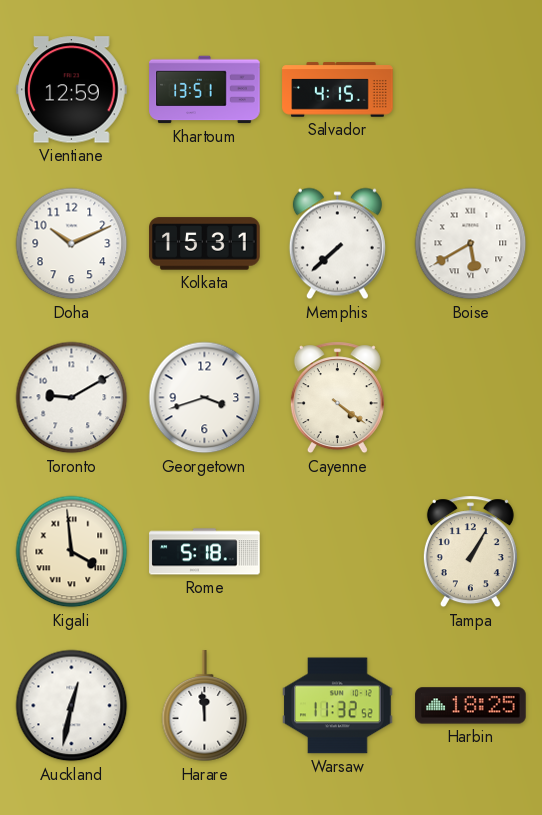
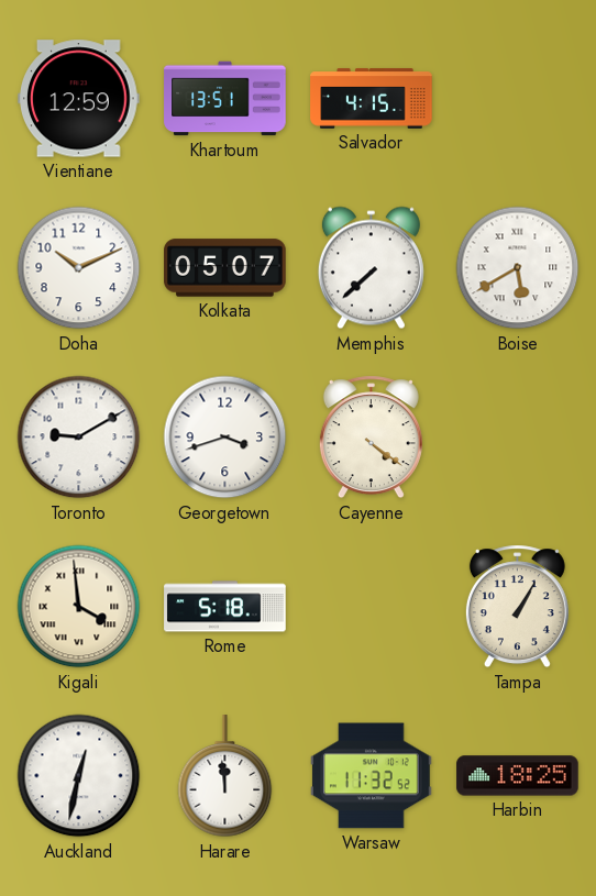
Kolkata: 15:31 -> 05:07
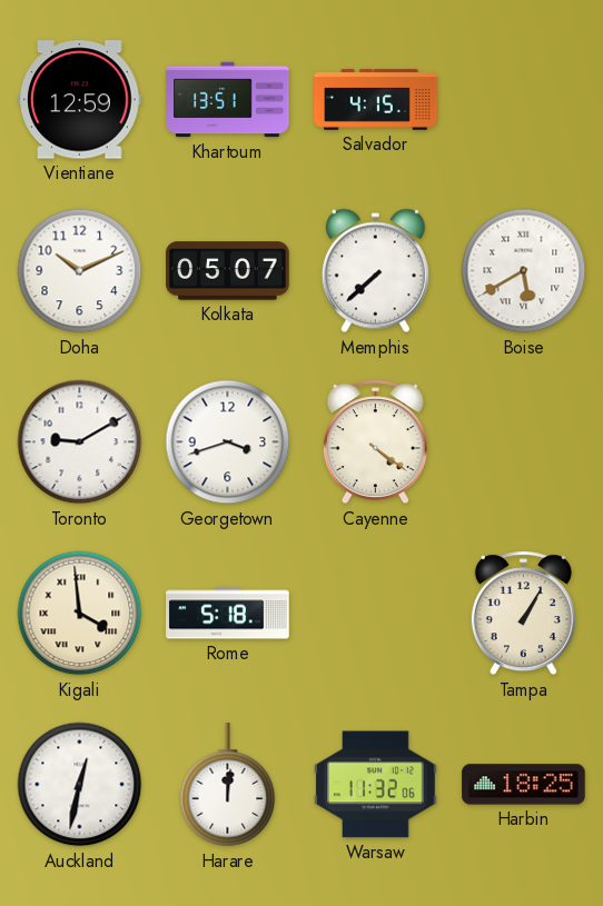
Harare: 11:59 -> 12:01
Warsaw: 11:32:52 -> 11:32:06
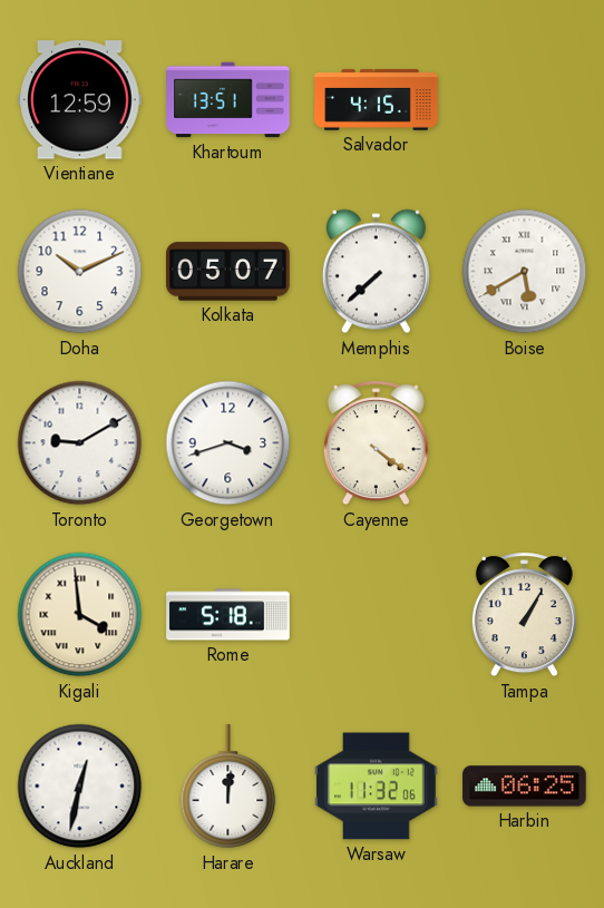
Harbin: 18:25 -> 06:25
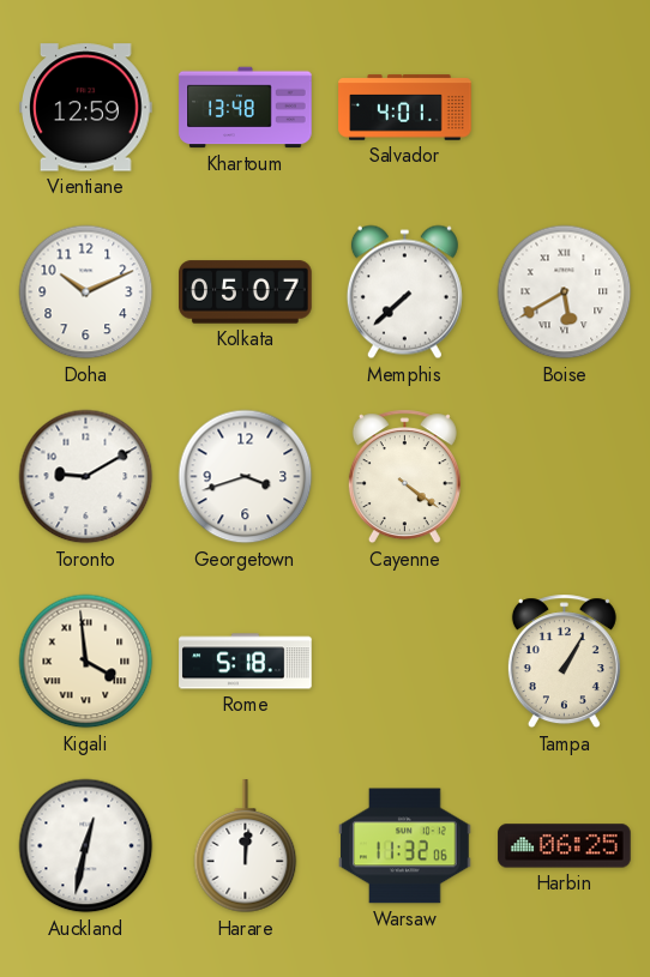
Khartoum: 13:51 -> 13:48
Salvador: 4:15 -> 4:01
